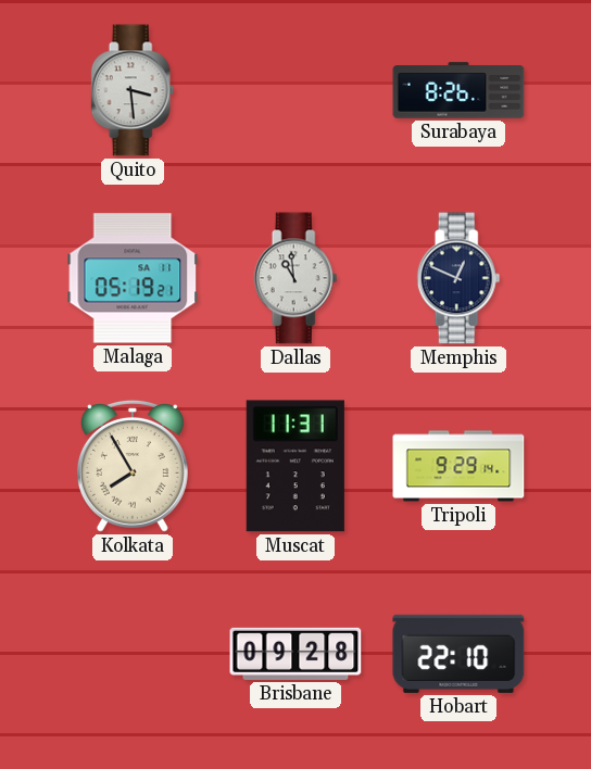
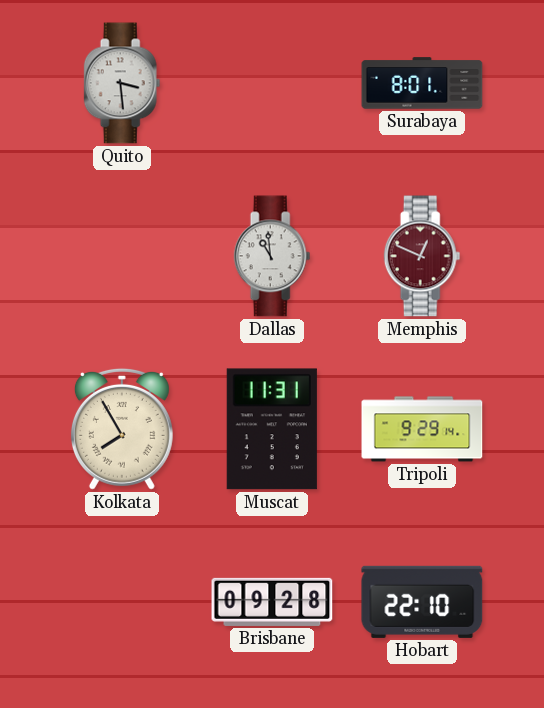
Surabaya: 8:26 -> 8:01
Malaga: 05:19 -> none
Memphis dial: navy -> burgundy
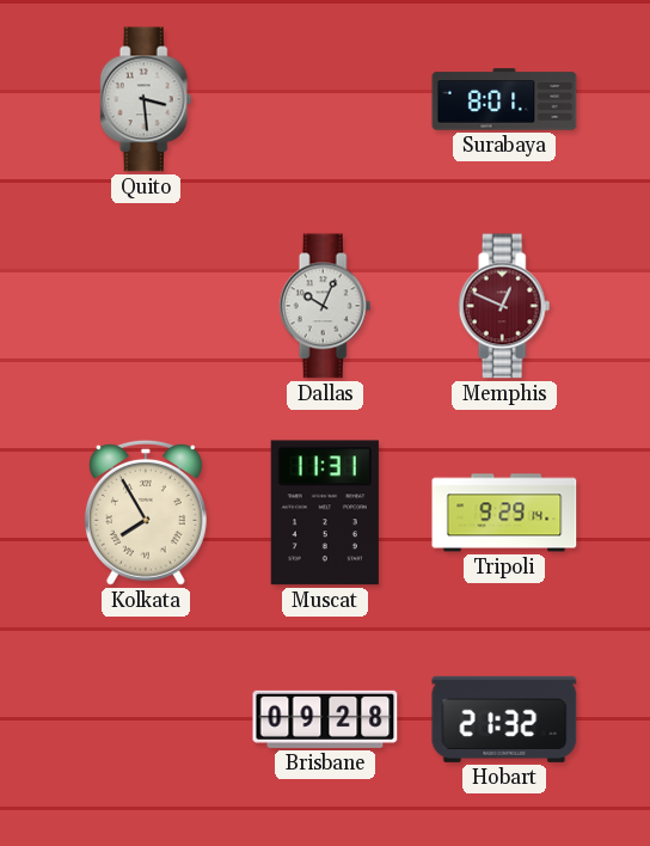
Dallas: 10:59 -> 10:04
Hobart: 22:10 -> 21:32
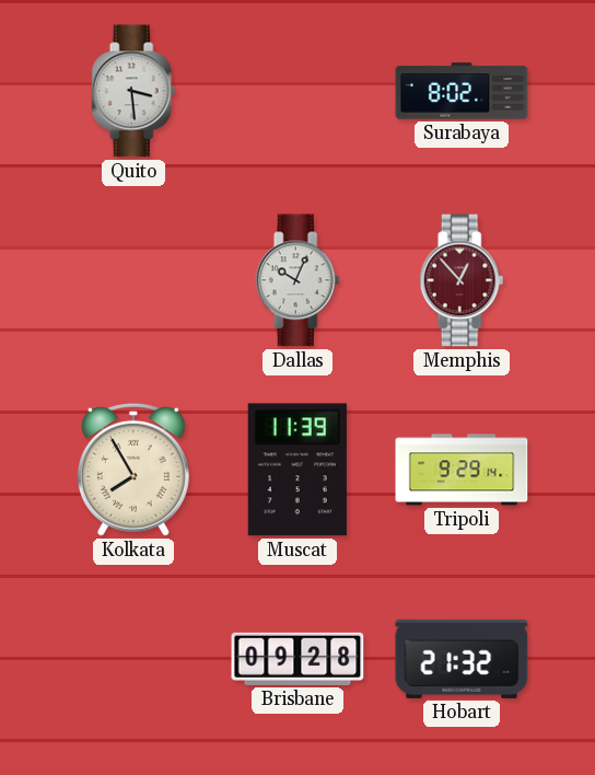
Surabaya: 8:01 -> 8:02
Memphis: 12:49 -> 12:53
Muscat: 11:31 -> 11:39
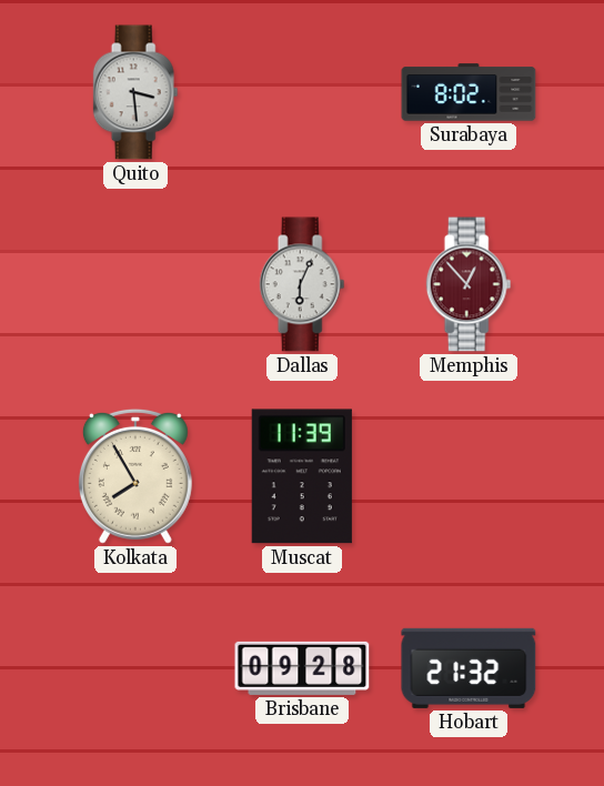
Dallas: 10:04 -> 6:04
Tripoli: 9:29 -> none
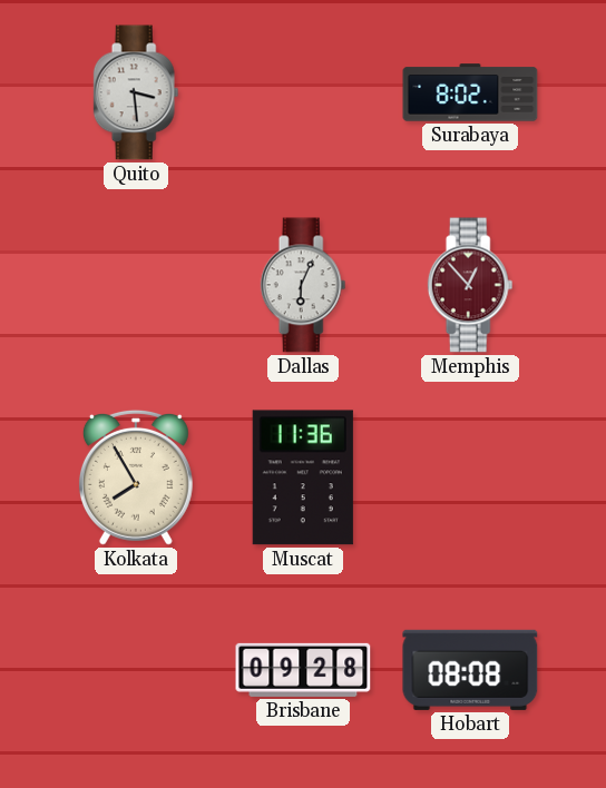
Muscat: 11:39 -> 11:36
Hobart: 21:32 -> 08:08
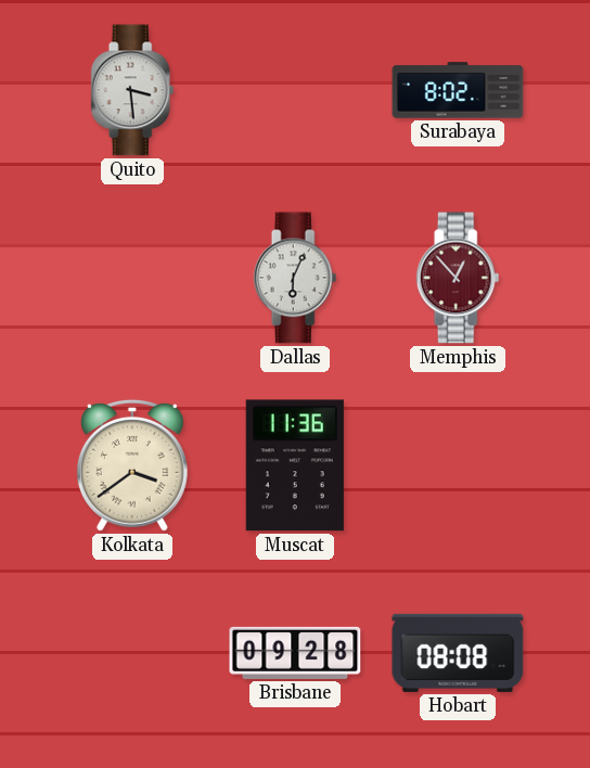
Kolkata: 7:55 -> 3:39
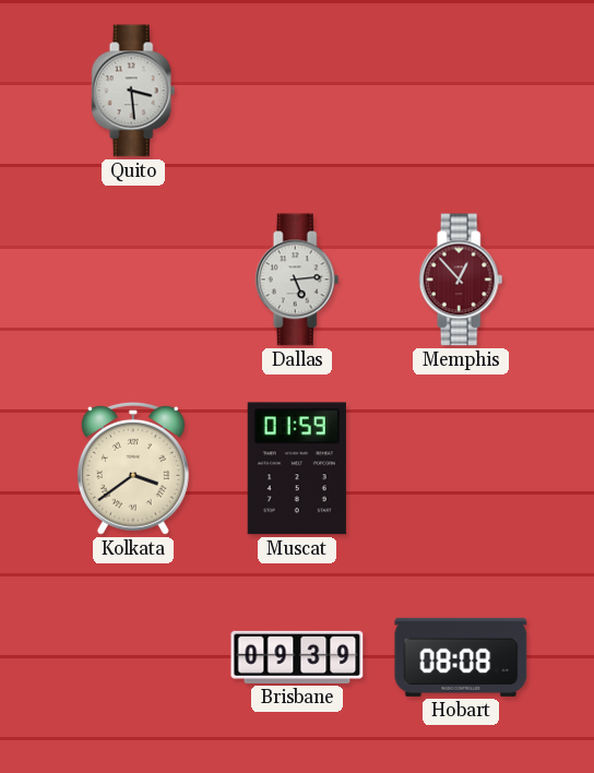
Surabaya: 8:02 -> none
Dallas: 6:04 -> 5:14
Muscat: 11:36 -> 01:59
Brisbane: 09:28 -> 09:39
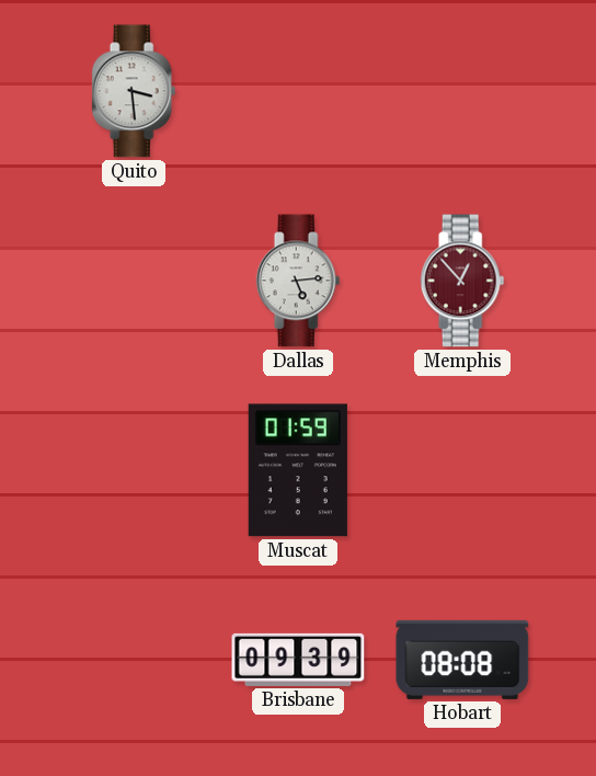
Kolkata: 3:39 -> none
